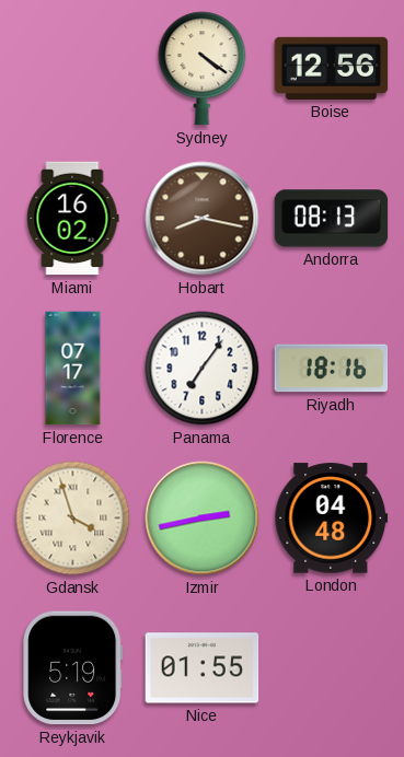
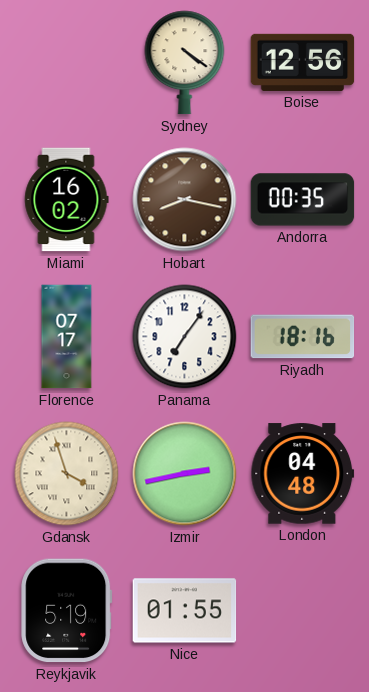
Andorra: 08:13 -> 00:35
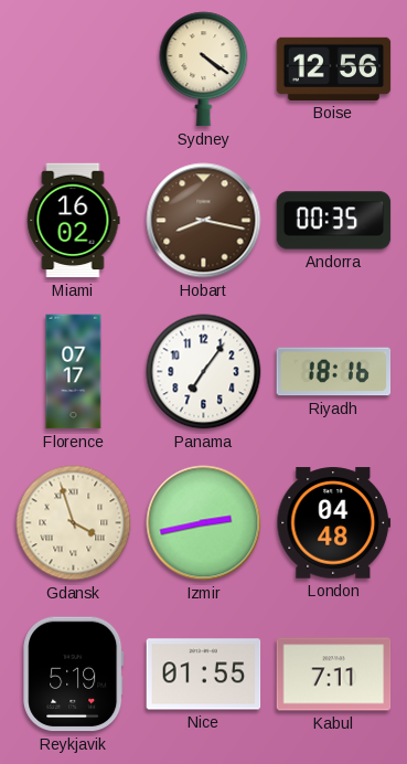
Kabul: none -> 7:11
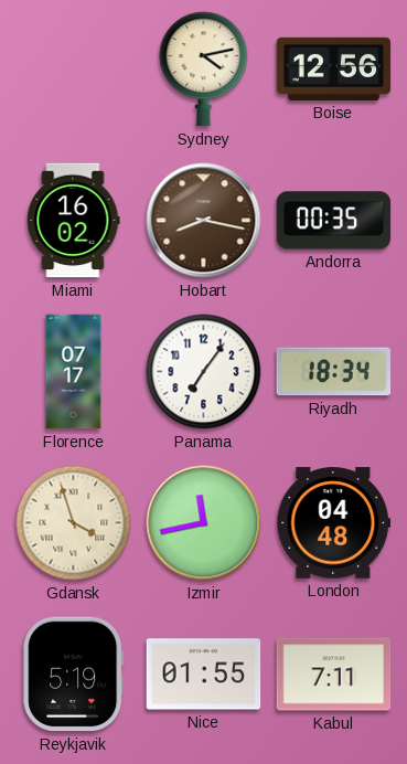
Sydney: 4:21 -> 4:13
Riyadh: 18:16 -> 18:34
Izmir: 2:43 -> 11:43
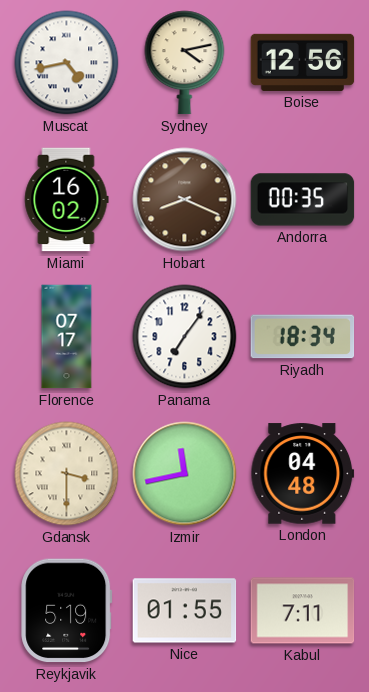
Muscat: none -> 4:43
Hobart: 8:17 -> 8:19
Gdansk: 3:57 -> 3:30
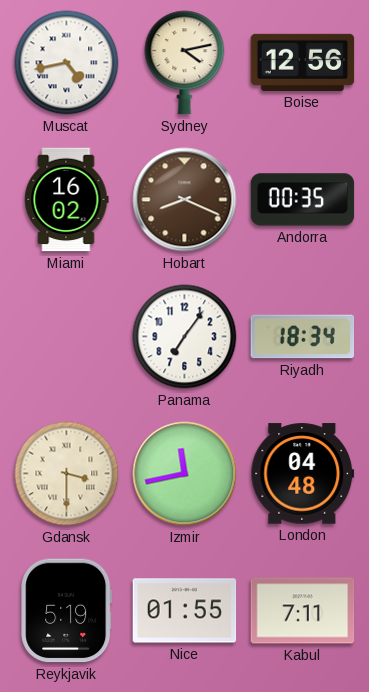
Florence: 07:17 -> none
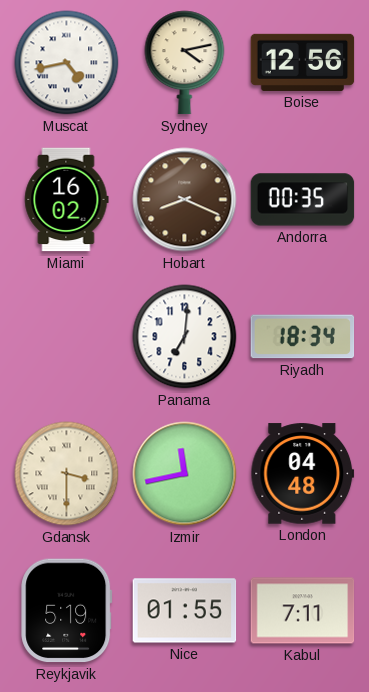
Panama: 7:06 -> 7:01
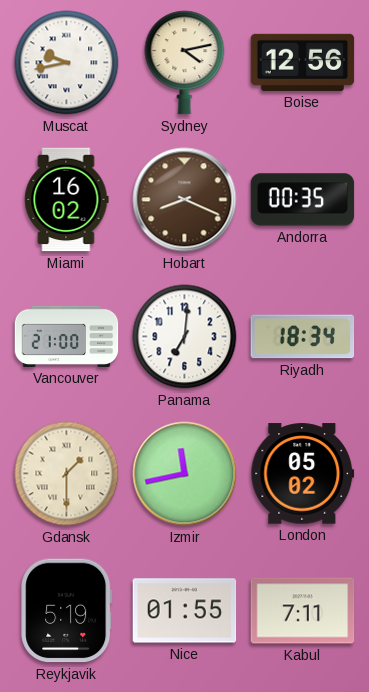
Muscat: 4:43 -> 9:43
Vancouver: none -> 21:00
Gdansk: 3:30 -> 1:30
London: 04:48 -> 05:02
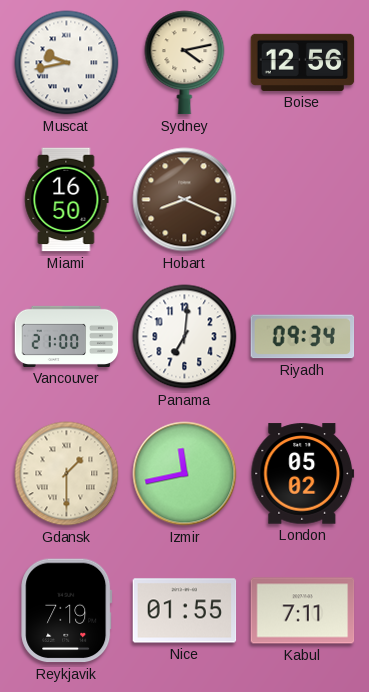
Miami: 16:02 -> 16:50
Andorra: 00:35 -> none
Riyadh: 18:34 -> 09:34
Reykjavik: 5:19 -> 7:19
